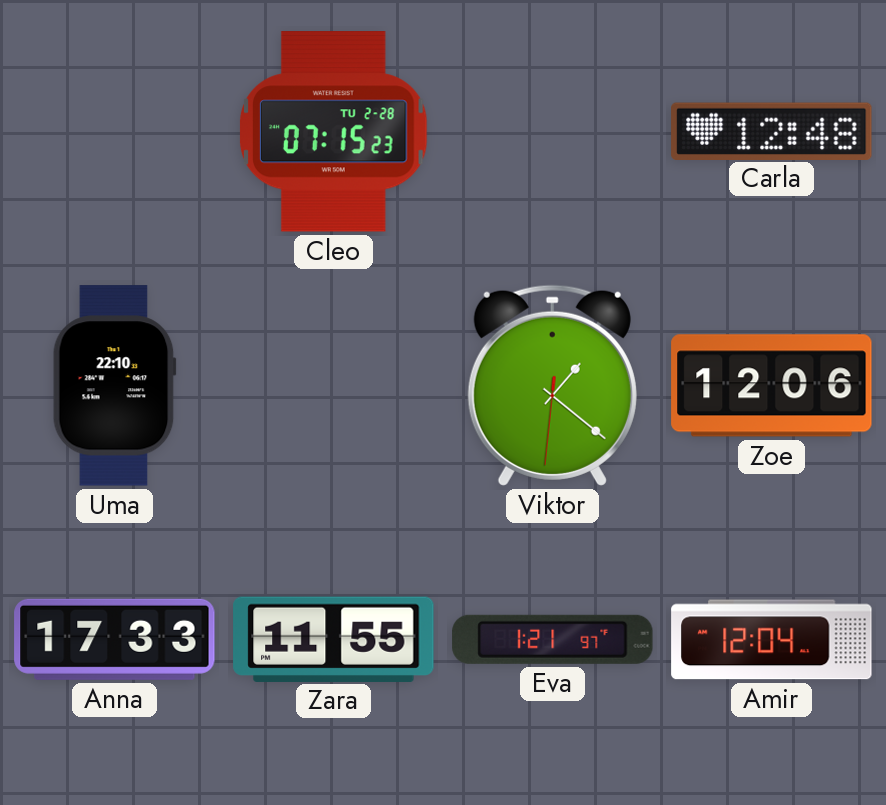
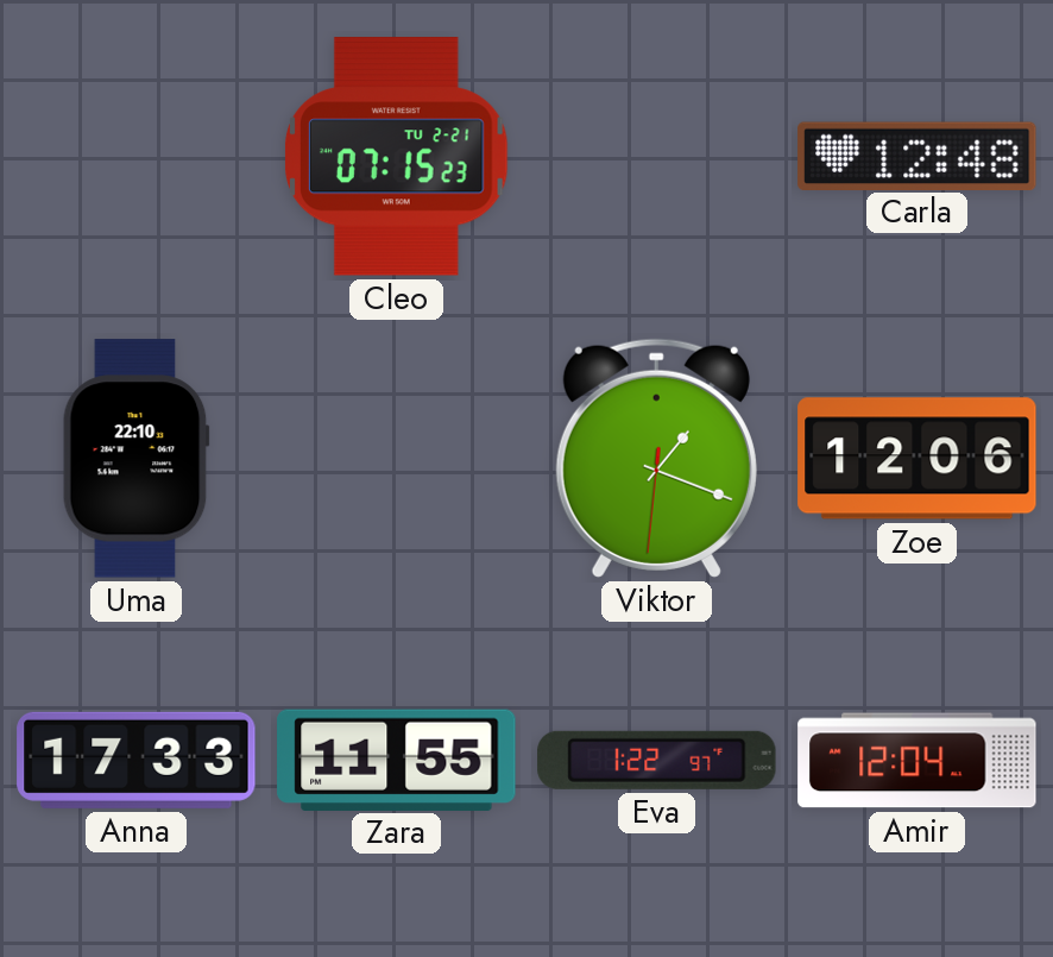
Cleo date: TU 2-28 -> TU 2-21
Viktor: 1:21 -> 1:18
Eva: 1:21 -> 1:22
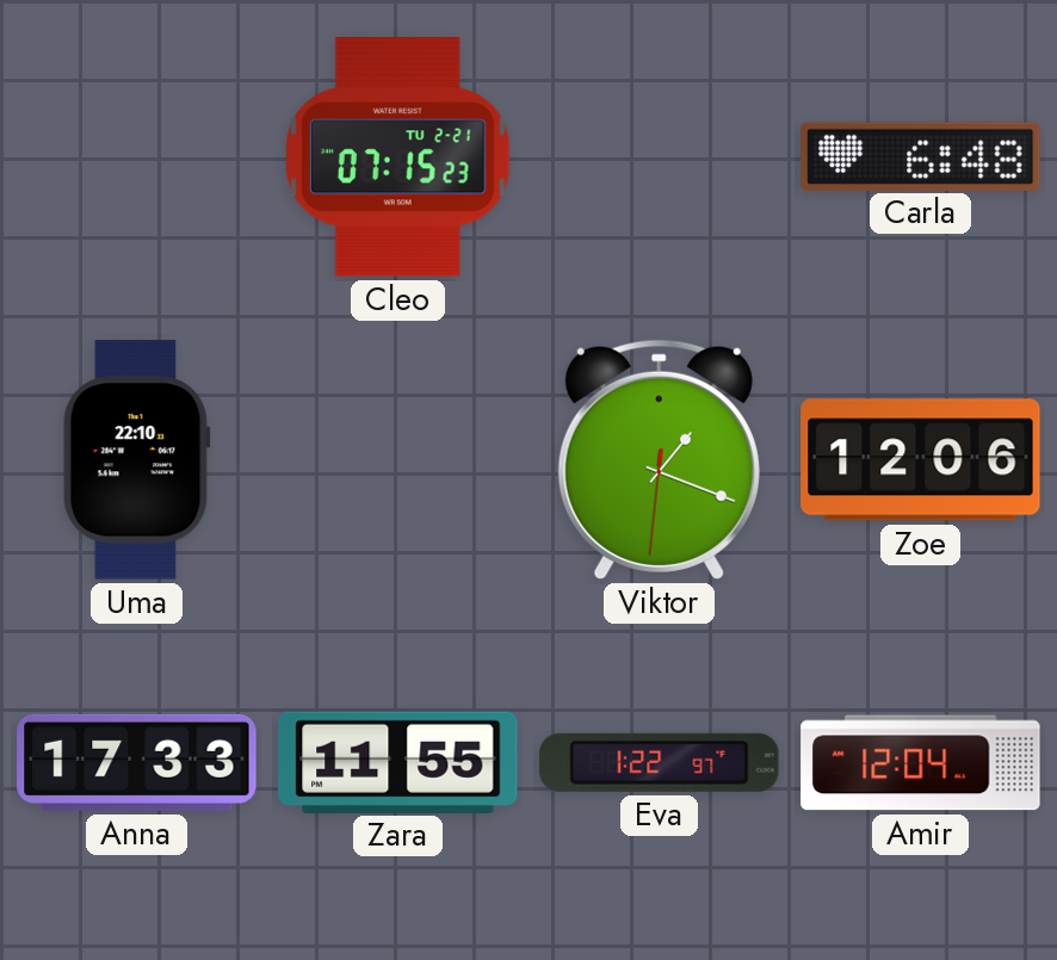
Carla: 12:48 -> 6:48
